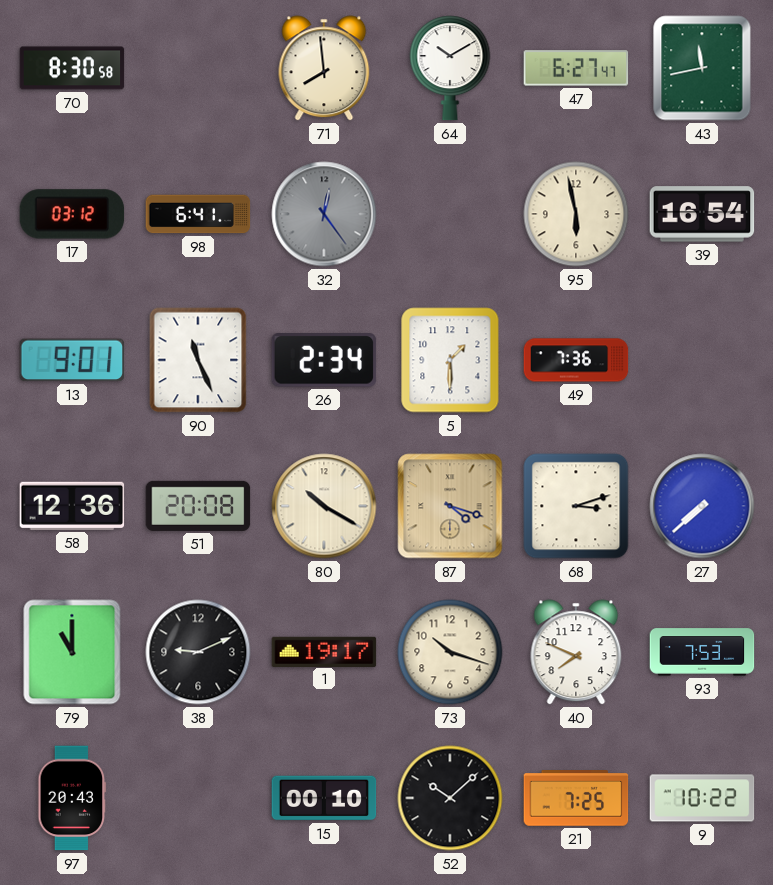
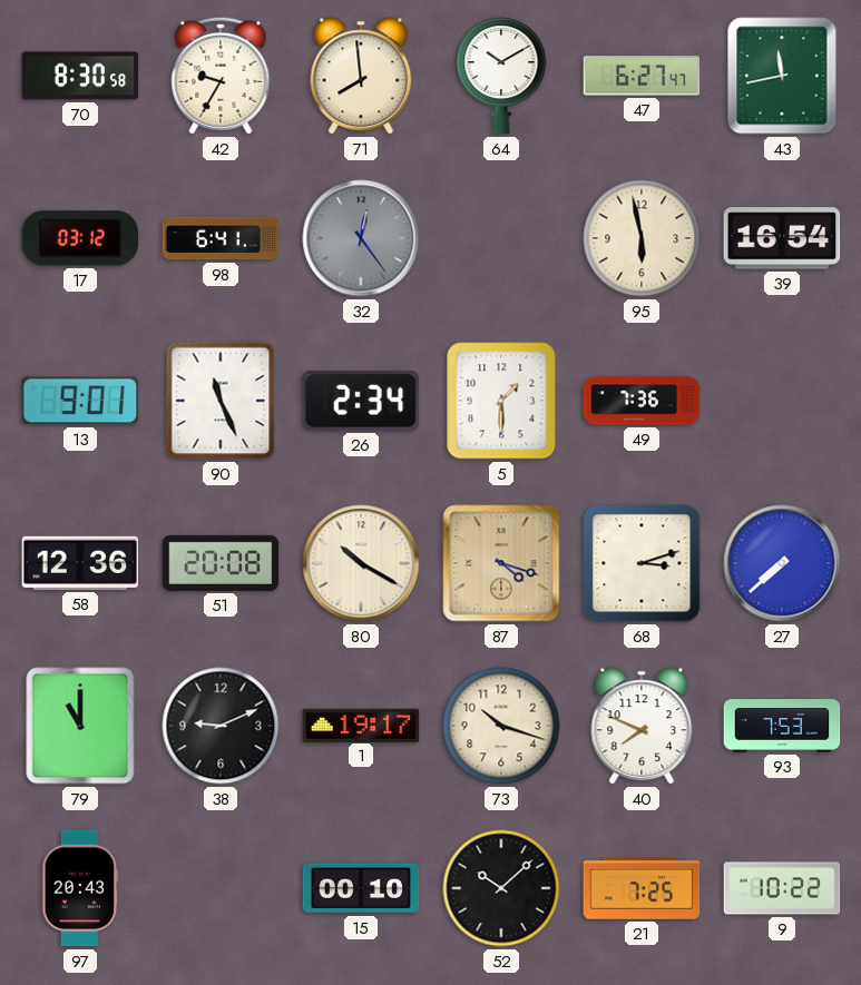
42: none -> 9:35
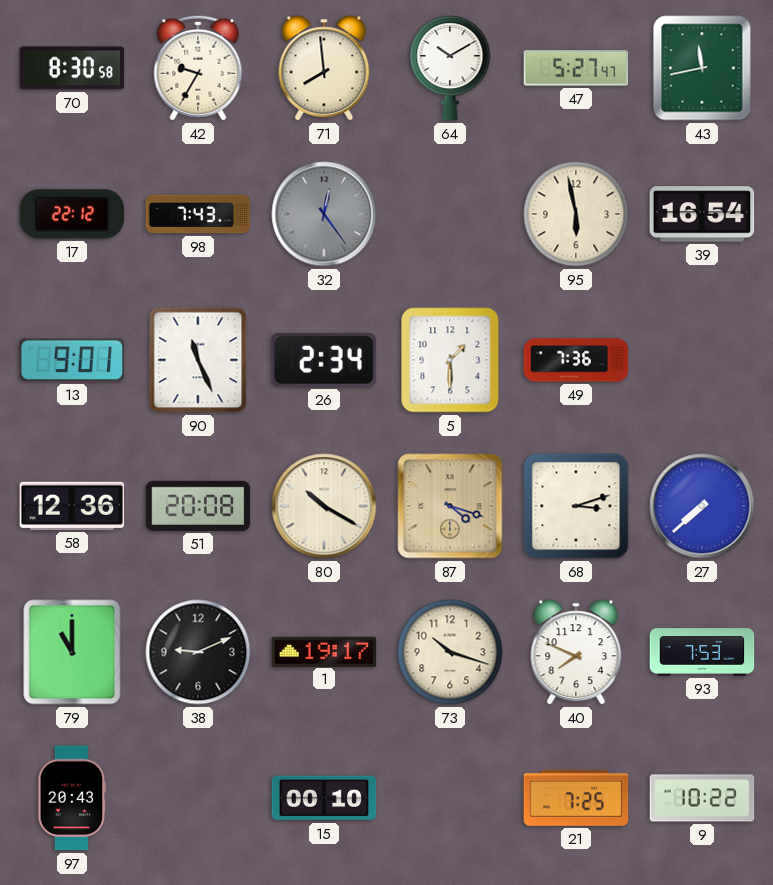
47: 6:27 -> 5:27
17: 03:12 -> 22:12
98: 6:41 -> 7:43
52: 10:08 -> none
